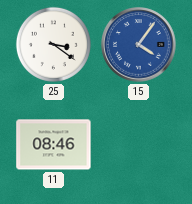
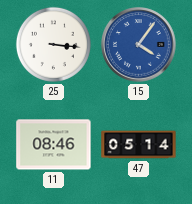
25: 3:21 -> 3:16
47: none -> 05:14
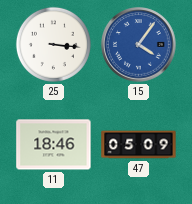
11: 08:46 -> 18:46
47: 05:14 -> 05:09
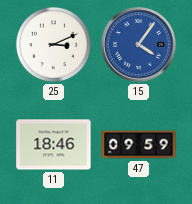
25: 3:16 -> 3:11
47: 05:09 -> 09:59
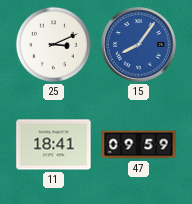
15: 4:06 -> 8:06
11: 18:46 -> 18:41
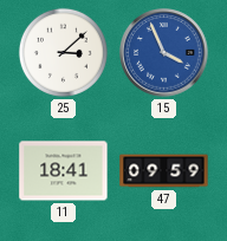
25: 3:11 -> 3:08
15: 8:06 -> 3:56
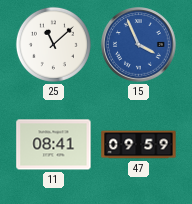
25: 3:08 -> 11:08
11: 18:41 -> 08:41
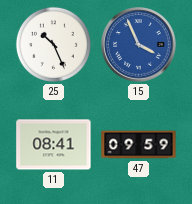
25: 11:08 -> 10:26
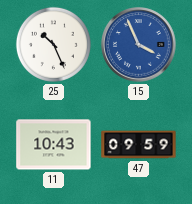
11: 08:41 -> 10:43
